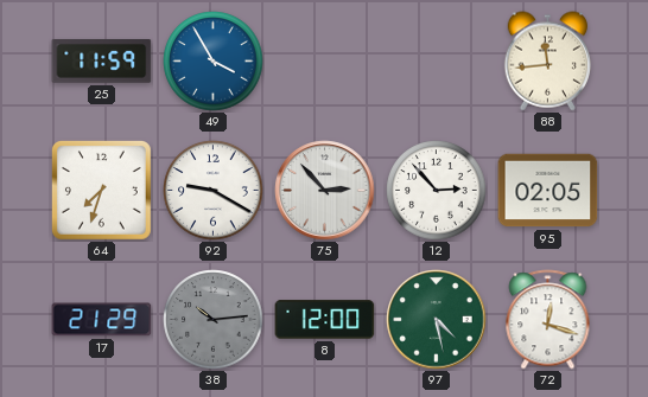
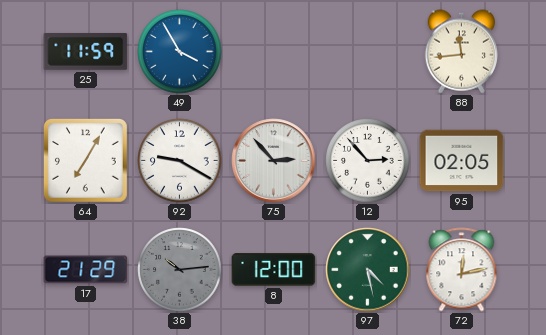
64: 7:33 -> 7:05
72: 12:18 -> 12:13
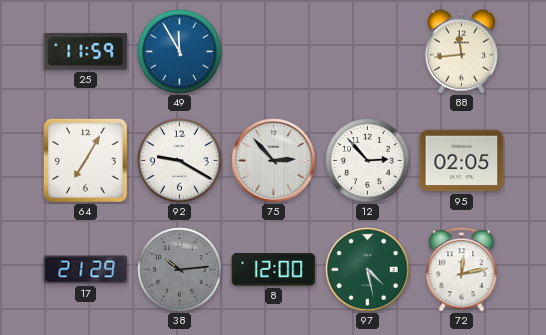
49: 3:55 -> 11:55
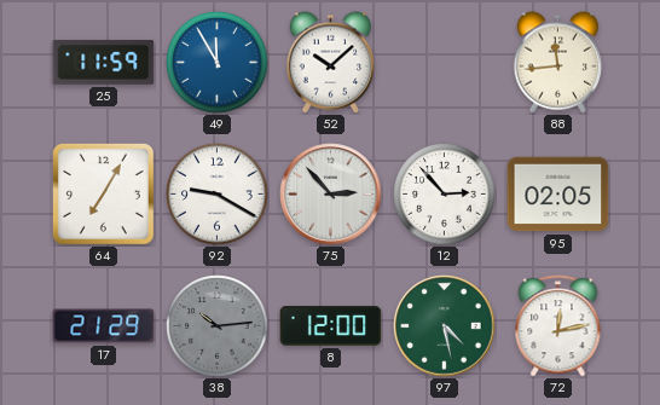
52: none -> 10:08
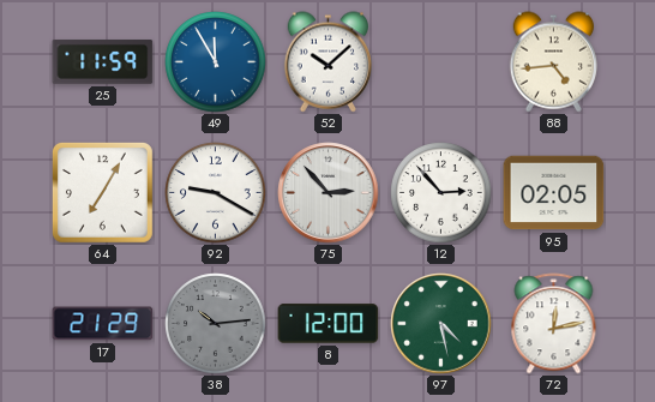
88: 11:44 -> 4:44
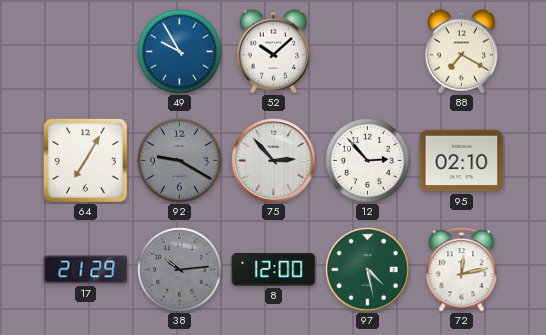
25: 11:59 -> none
49: 11:55 -> 9:55
88: 4:44 -> 7:20
92 dial: white -> grey
95: 02:05 -> 02:10
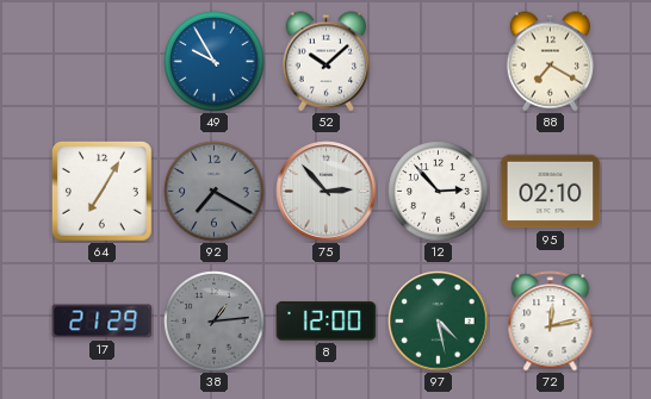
92: 9:20 -> 7:20
38: 10:14 -> 1:14
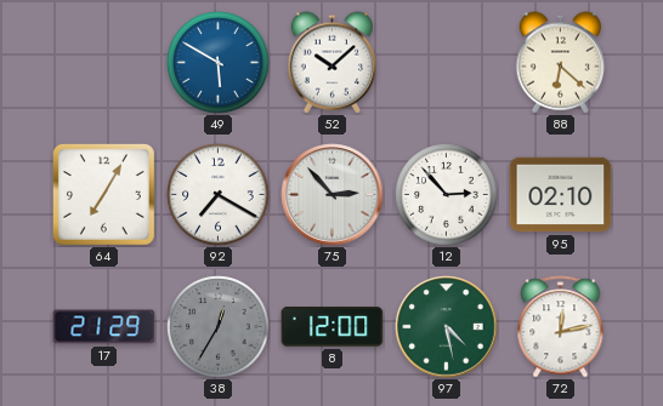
49: 9:55 -> 5:50
88: 7:20 -> 6:22
92 dial: grey -> white
38: 1:14 -> 12:35
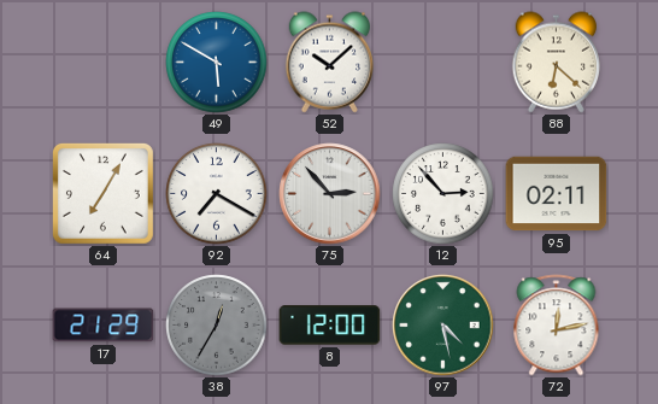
95: 02:10 -> 02:11
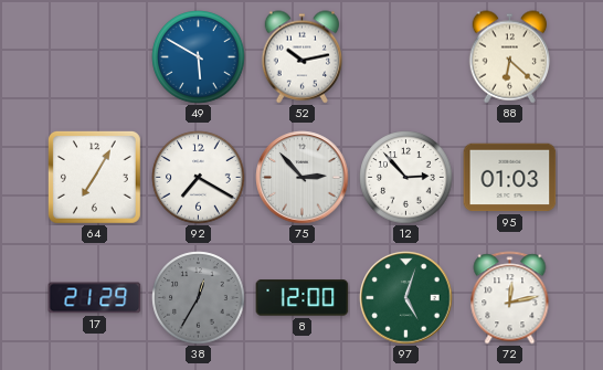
52: 10:08 -> 10:13
95: 02:11 -> 01:03
97: 4:28 -> 5:03
